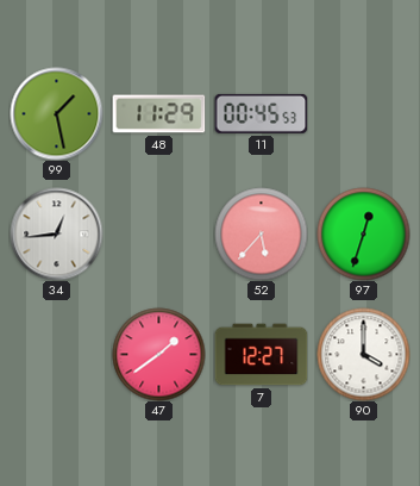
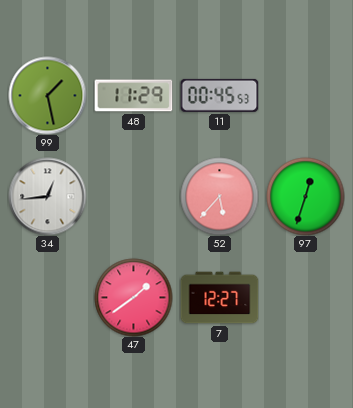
90: 4:00 -> none
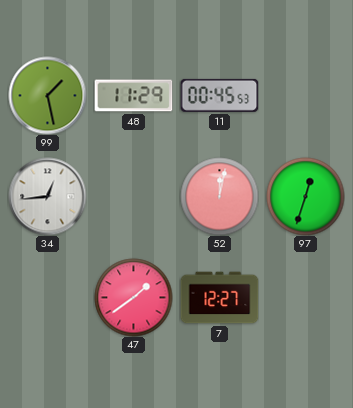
52: 5:37 -> 12:02
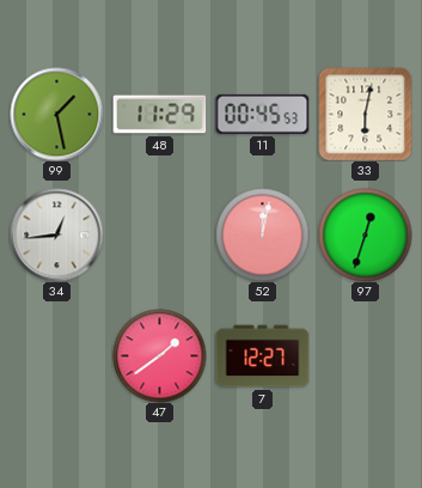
33: none -> 6:02
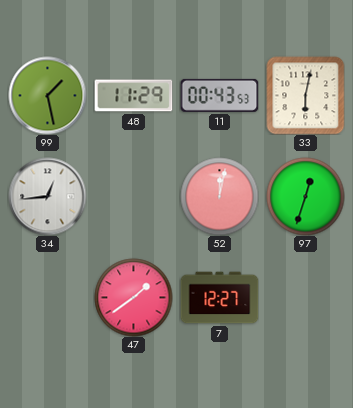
11: 00:45 -> 00:43
